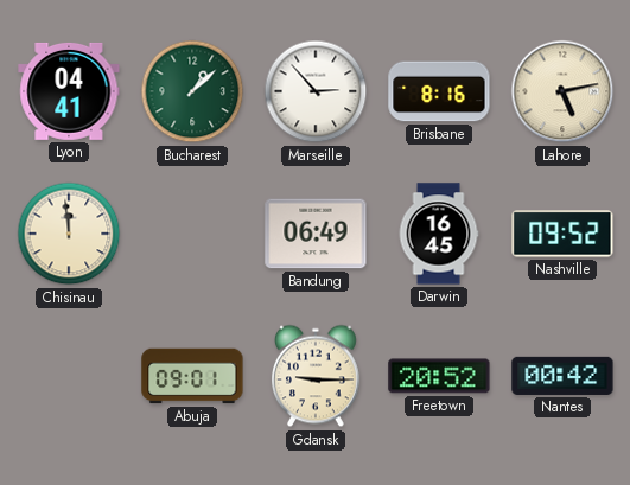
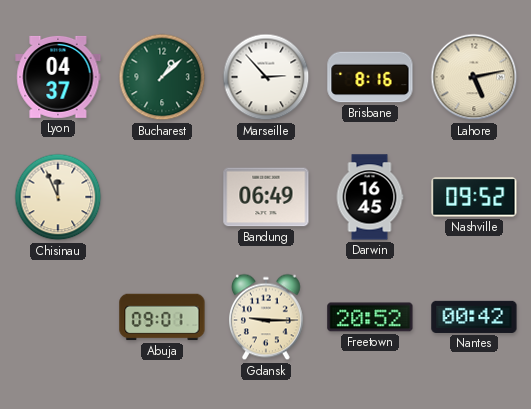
Lyon: 04:41 -> 04:37
Chisinau: 11:59 -> 11:56
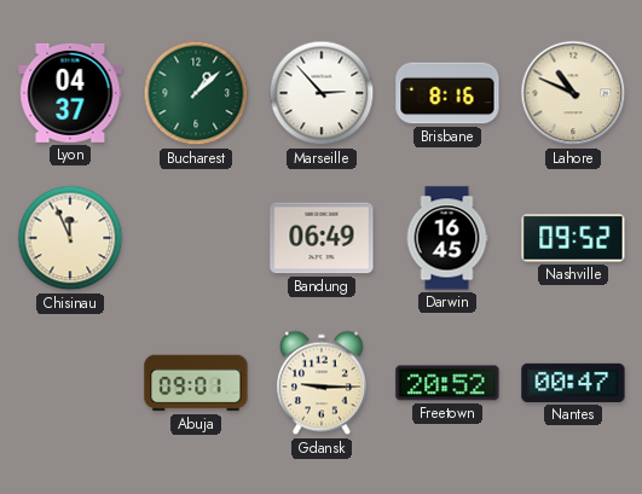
Lahore: 5:13 -> 10:49
Nantes: 00:42 -> 00:47
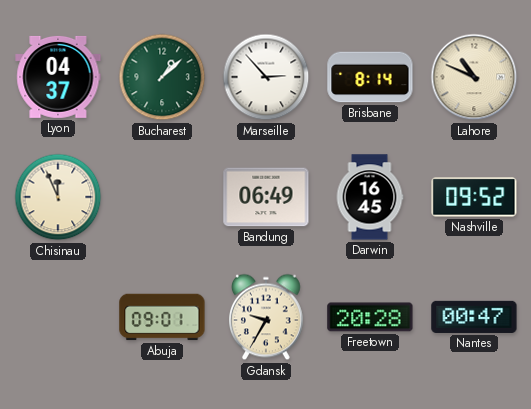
Brisbane: 8:16 -> 8:14
Gdansk: 9:15 -> 9:35
Freetown: 20:52 -> 20:28
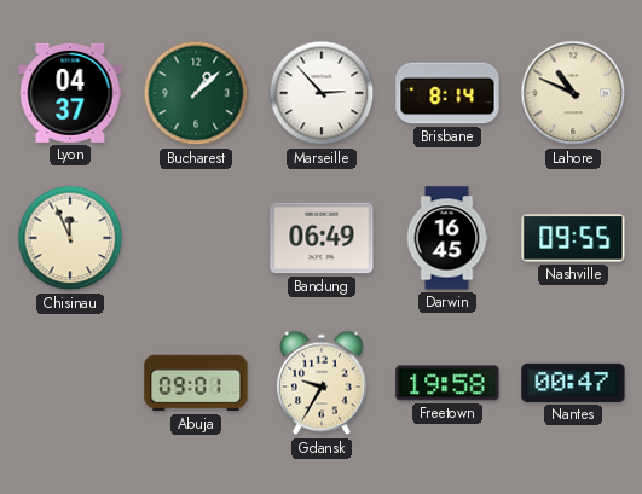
Nashville: 09:52 -> 09:55
Freetown: 20:28 -> 19:58
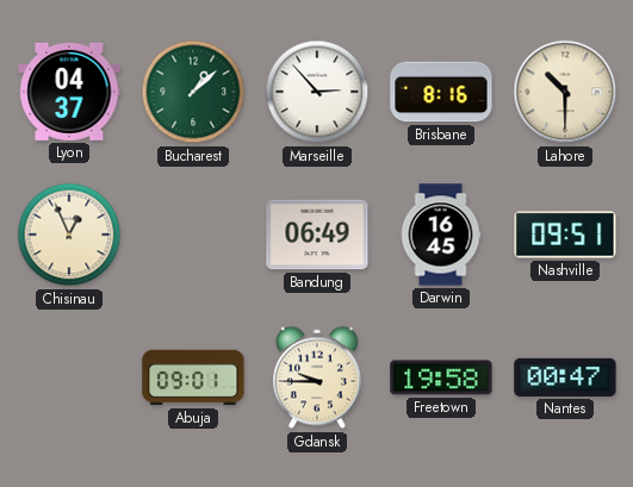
Brisbane: 8:14 -> 8:16
Lahore: 10:49 -> 10:30
Chisinau: 11:56 -> 12:56
Nashville: 09:55 -> 09:51
Gdansk: 9:35 -> 9:45
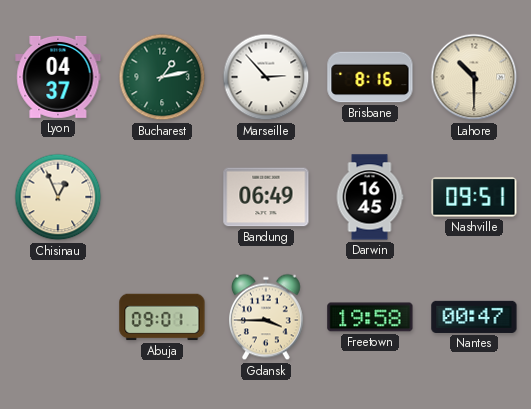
Bucharest: 1:08 -> 1:13
Gdansk: 9:45 -> 3:45
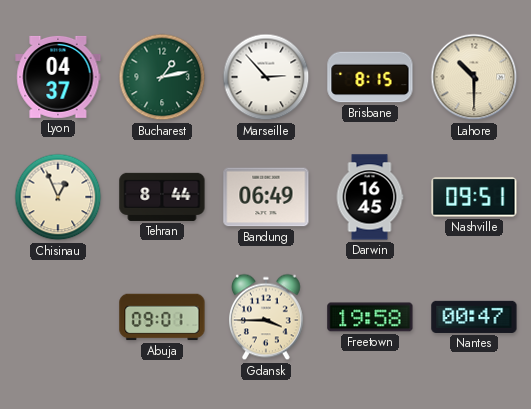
Brisbane: 8:16 -> 8:15
Tehran: none -> 8:44
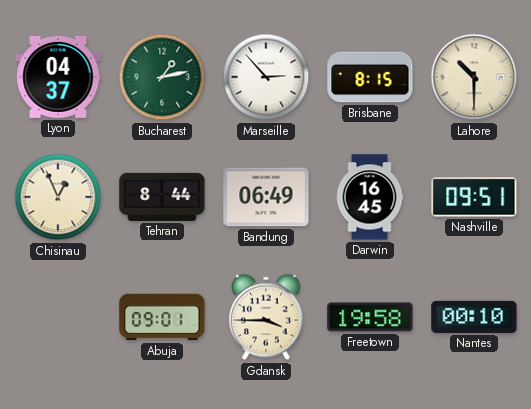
Nantes: 00:47 -> 00:10
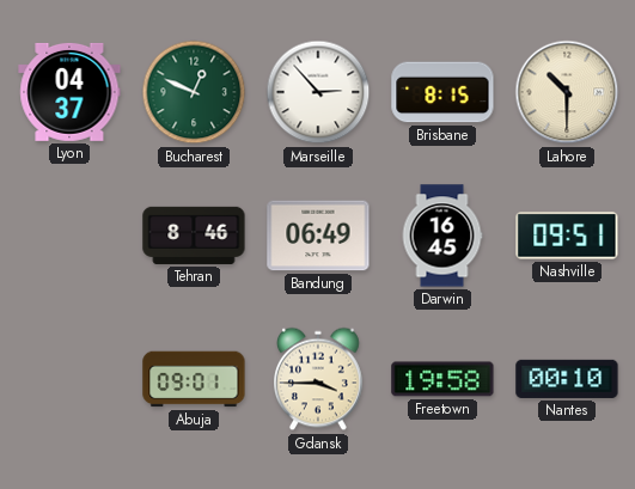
Bucharest: 1:13 -> 12:49
Chisinau: 12:56 -> none
Tehran: 8:44 -> 8:46
